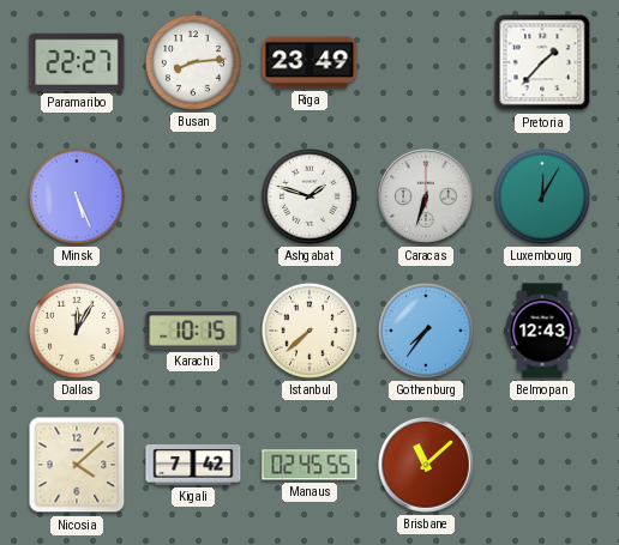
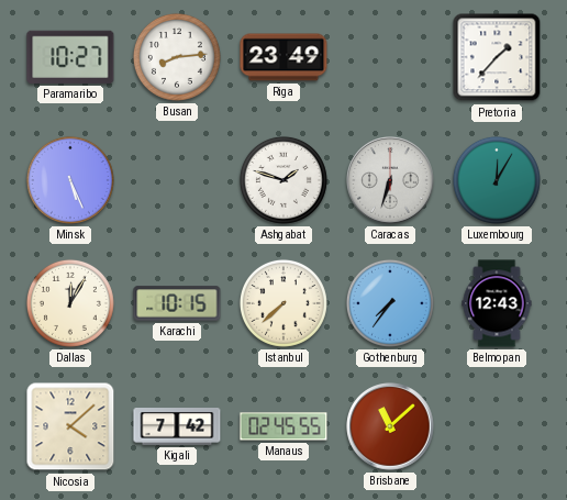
Paramaribo: 22:27 -> 10:27
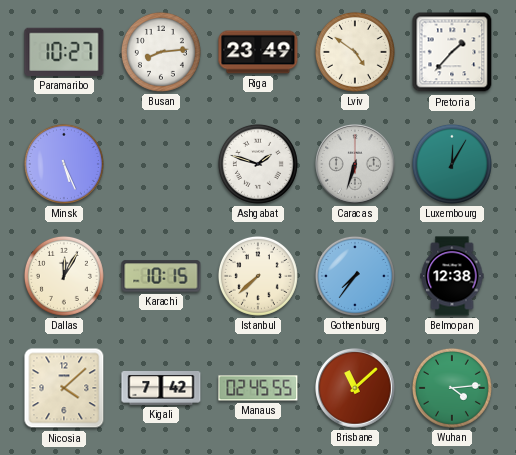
Lviv: none -> 4:51
Belmopan: 12:43 -> 12:38
Wuhan: none -> 4:14
